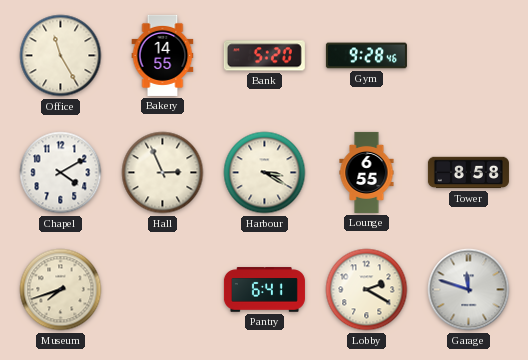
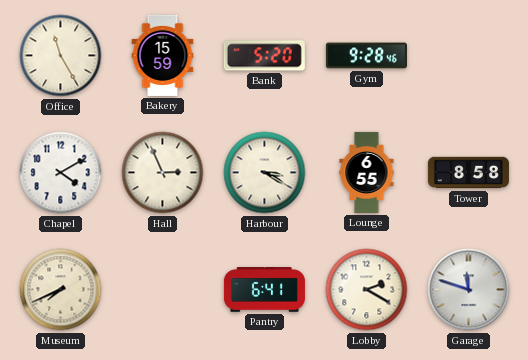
Bakery: 14:55 -> 15:59
Museum: 7:42 -> 7:41
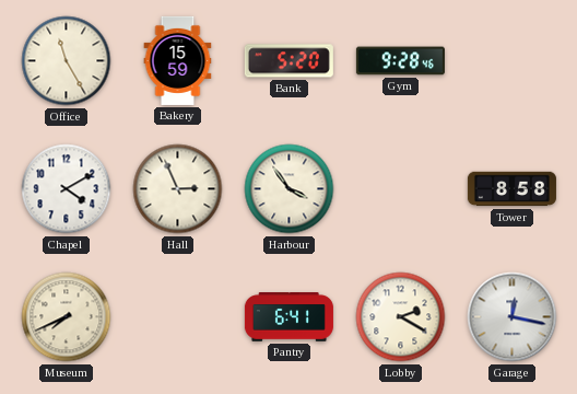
Harbour: 3:20 -> 3:54
Lounge: 6:55 -> none
Garage: 11:48 -> 12:17
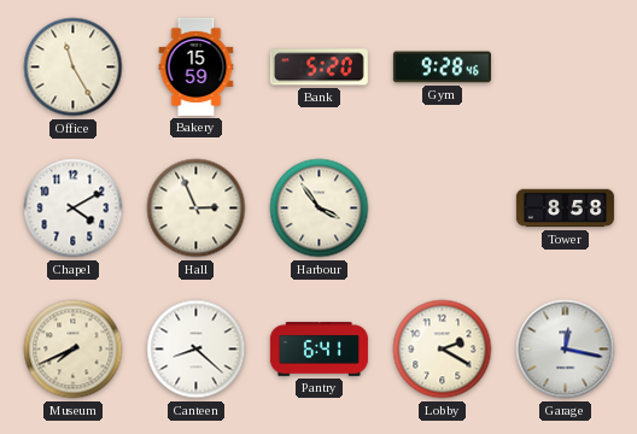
Canteen: none -> 8:22
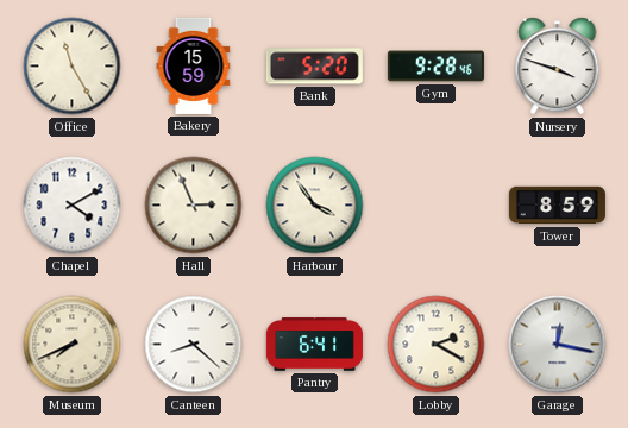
Nursery: none -> 3:48
Tower: 8:58 -> 8:59
